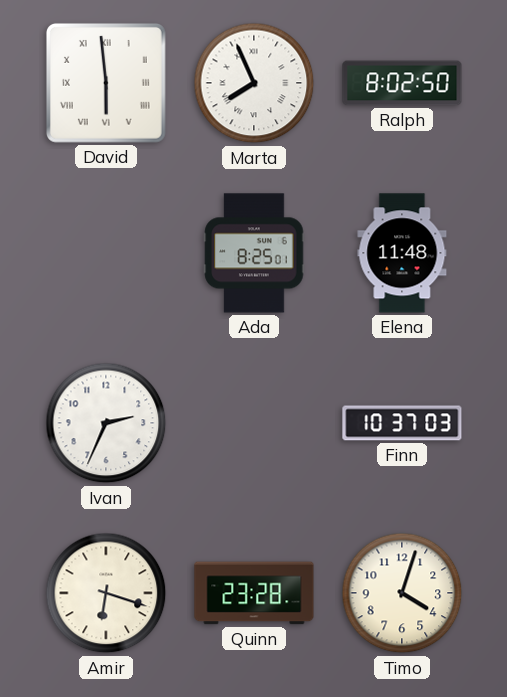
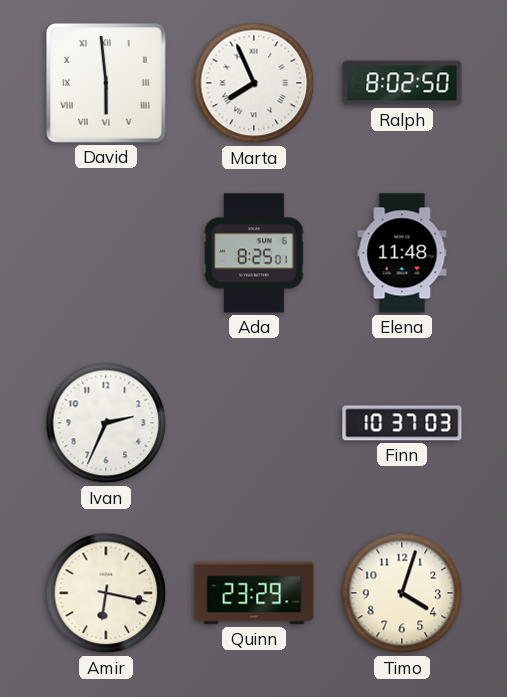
Amir: 6:18 -> 6:17
Quinn: 23:28 -> 23:29
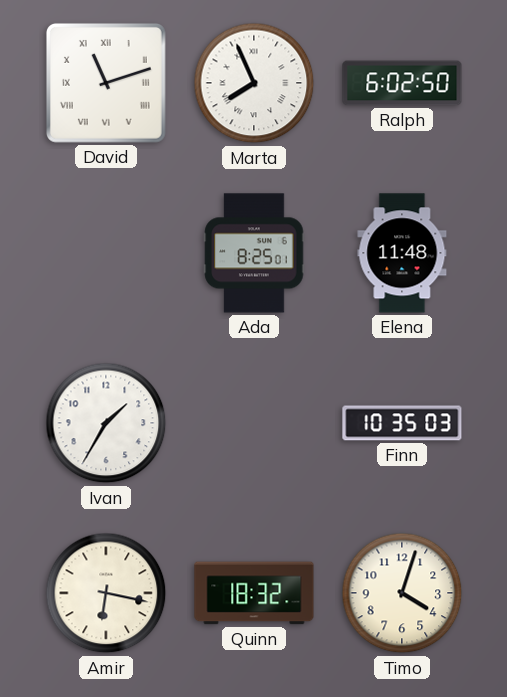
David: 5:59 -> 11:12
Ralph: 8:02 -> 6:02
Ivan: 2:34 -> 1:35
Finn: 10:37 -> 10:35
Quinn: 23:29 -> 18:32
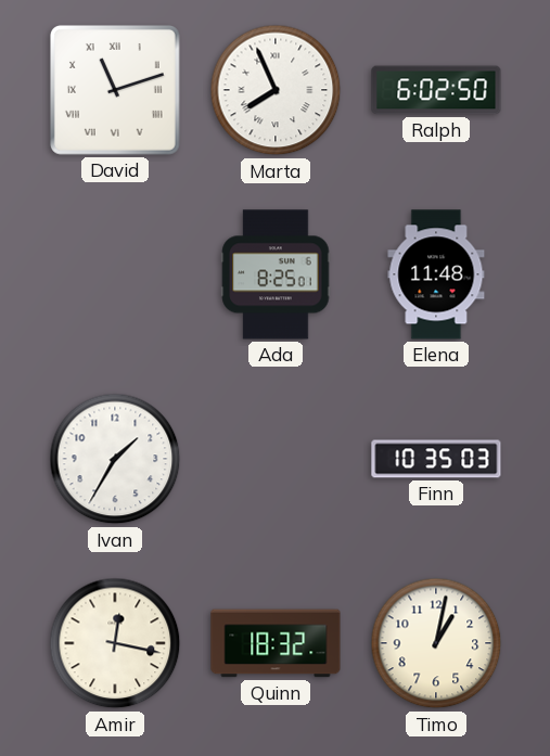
Amir: 6:17 -> 12:17
Timo: 4:03 -> 1:02
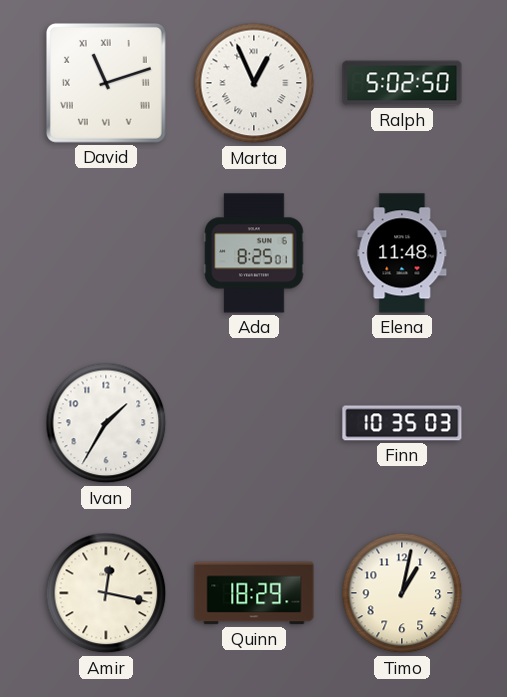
Marta: 7:56 -> 12:56
Ralph: 6:02 -> 5:02
Quinn: 18:32 -> 18:29
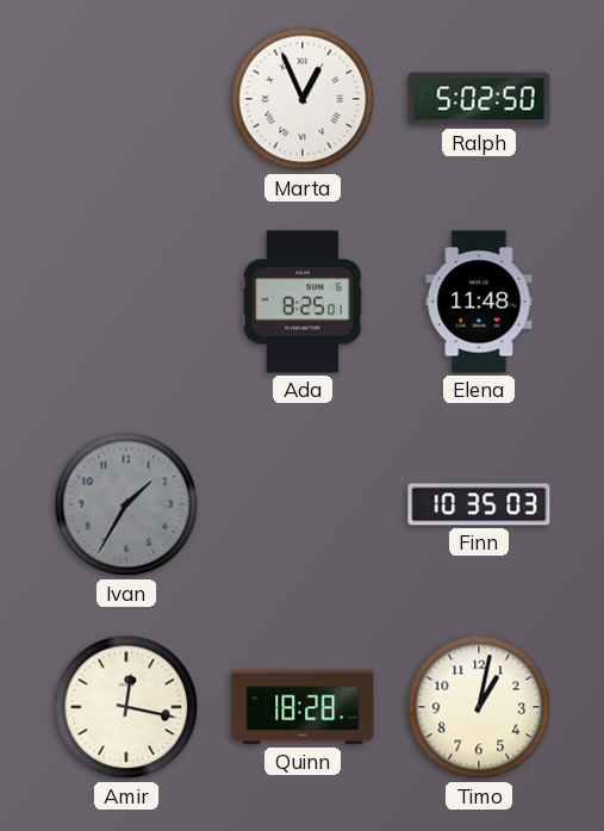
David: 11:12 -> none
Ivan dial: white -> grey
Quinn: 18:29 -> 18:28
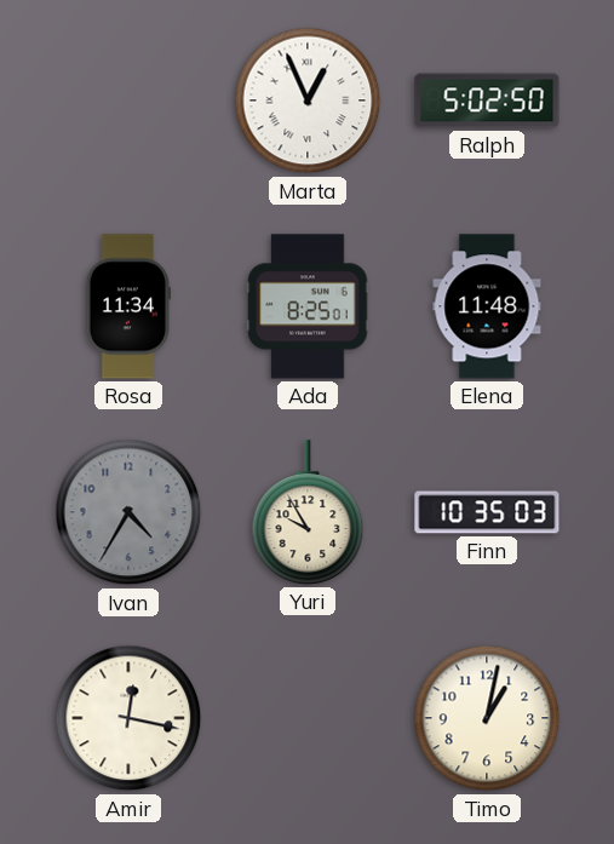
Rosa: none -> 11:34
Ivan: 1:35 -> 4:35
Yuri: none -> 9:55
Quinn: 18:28 -> none
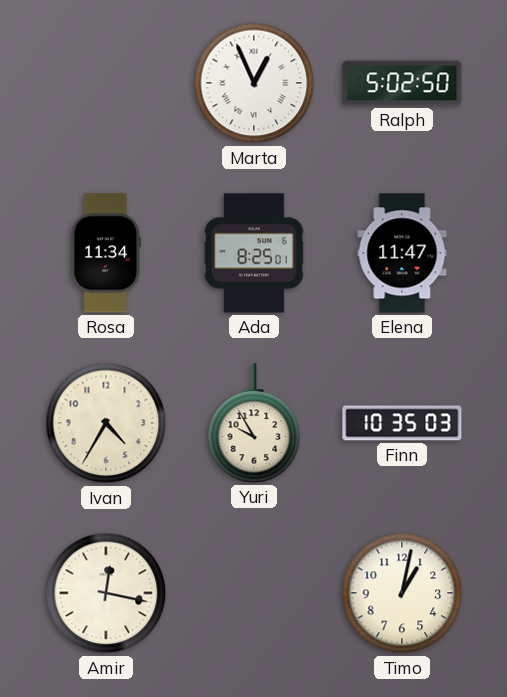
Elena: 11:48 -> 11:47
Ivan dial: grey -> cream
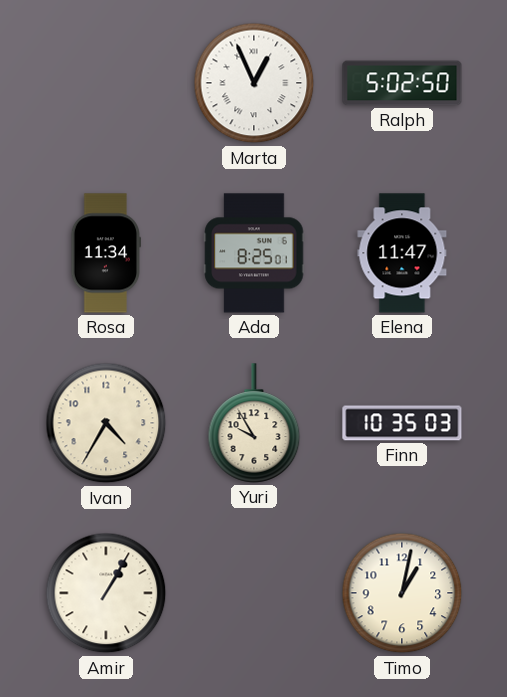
Amir: 12:17 -> 1:05
